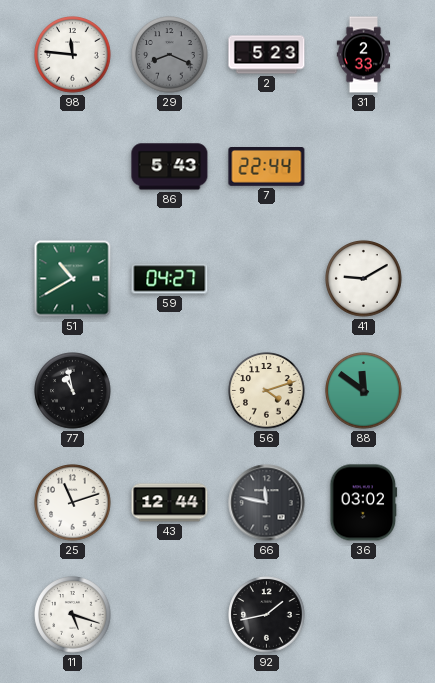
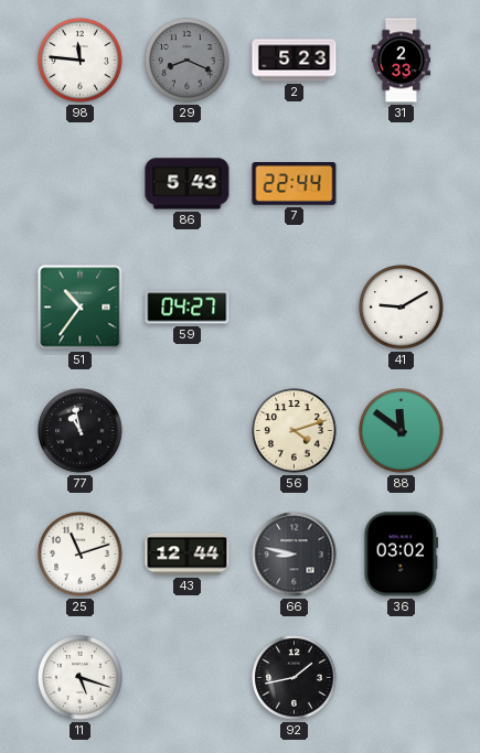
51: 10:40 -> 10:36
66: 11:47 -> 8:47
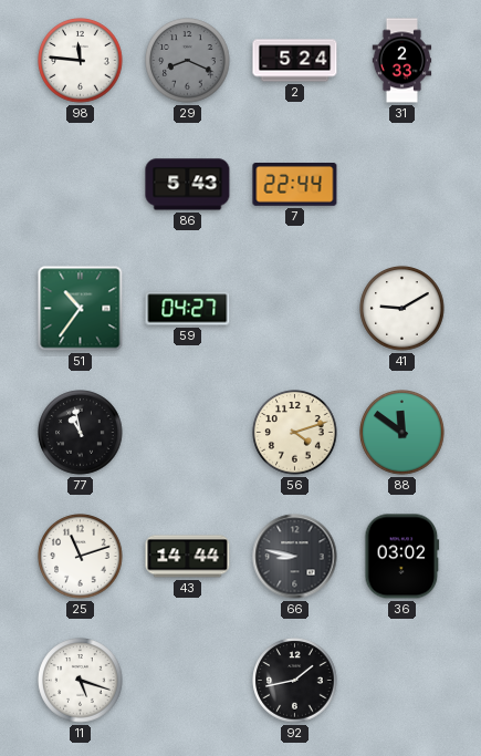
2: 5:23 -> 5:24
43: 12:44 -> 14:44
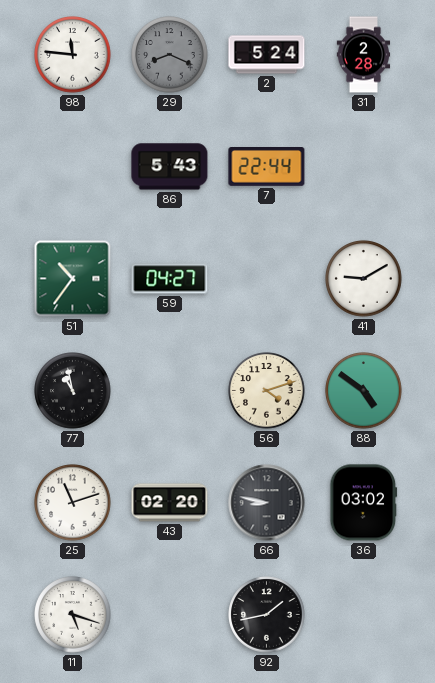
31: 2:33 -> 2:28
88: 11:51 -> 4:51
43: 14:44 -> 02:20
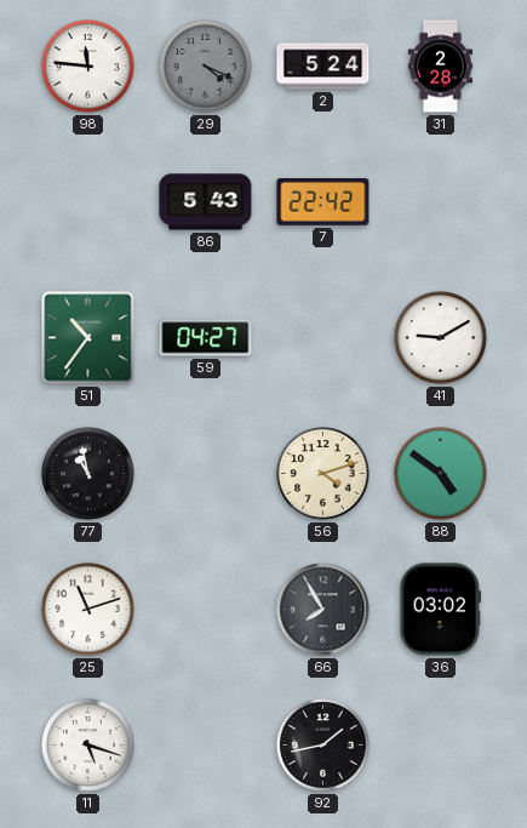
29: 8:19 -> 4:19
7: 22:44 -> 22:42
43: 02:20 -> none
66: 8:47 -> 7:55
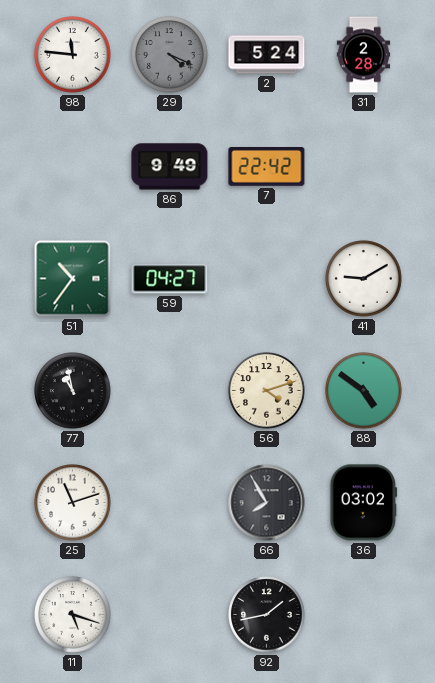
86: 5:43 -> 9:49
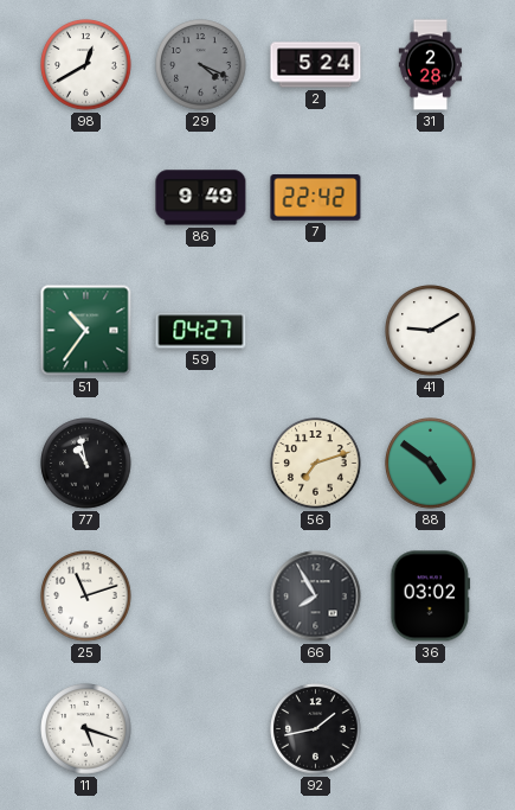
98: 11:46 -> 12:40
56: 4:12 -> 7:12
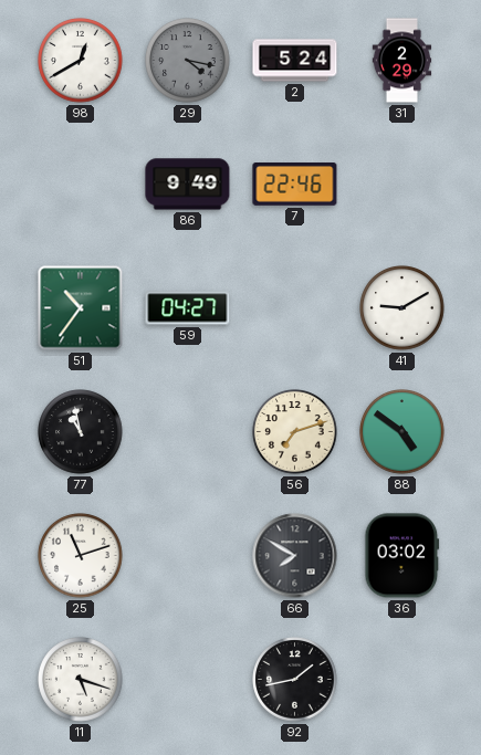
29: 4:19 -> 4:17
31: 2:28 -> 2:29
7: 22:42 -> 22:46
66: 7:55 -> 7:50
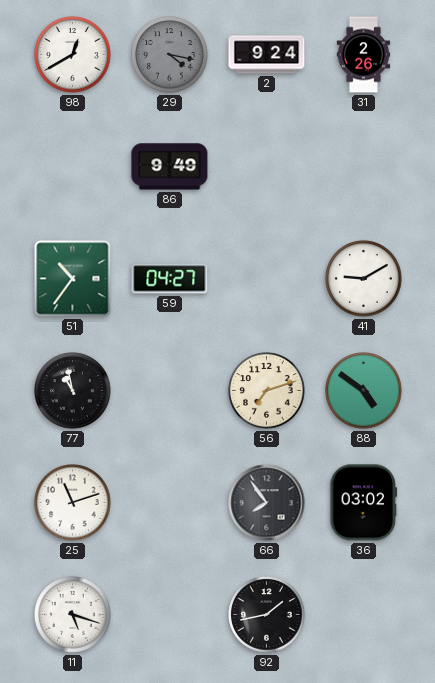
2: 5:24 -> 9:24
31: 2:29 -> 2:26
7: 22:46 -> none
66: 7:50 -> 7:54
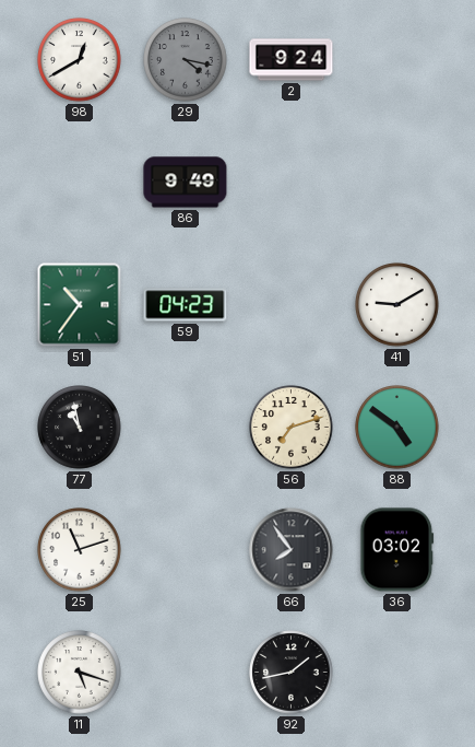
31: 2:26 -> none
59: 04:27 -> 04:23
